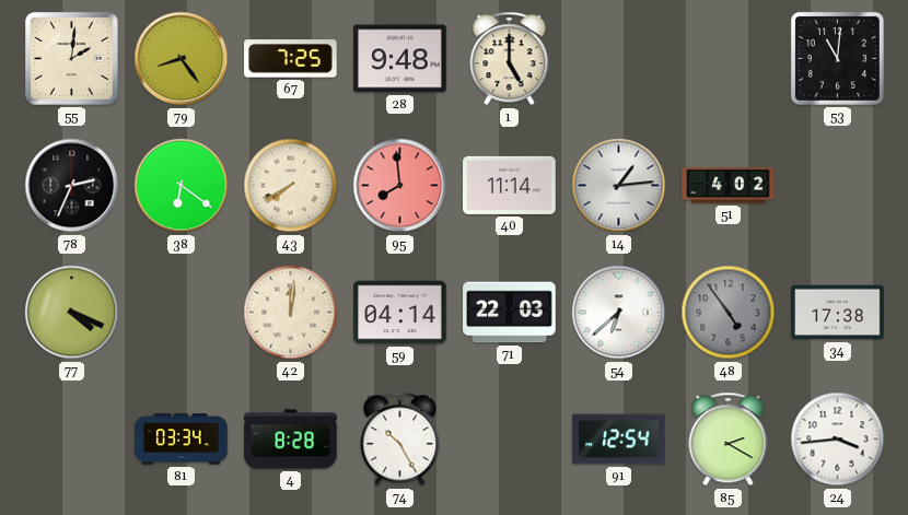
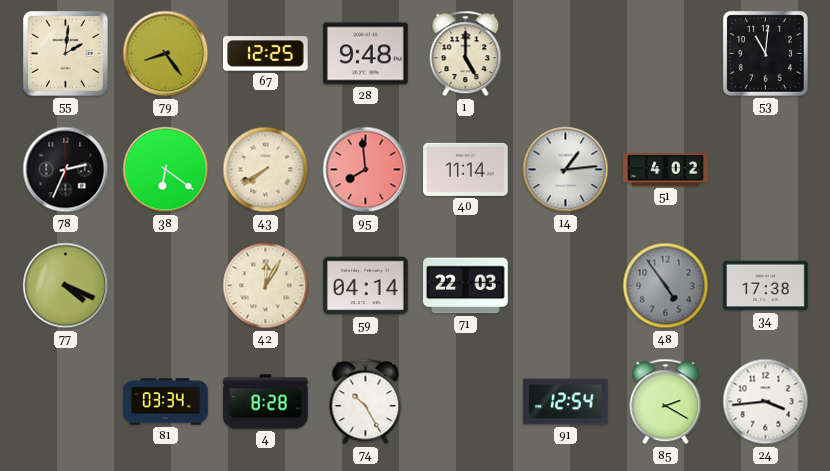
67: 7:25 -> 12:25
42: 12:01 -> 12:05
54: 6:38 -> none
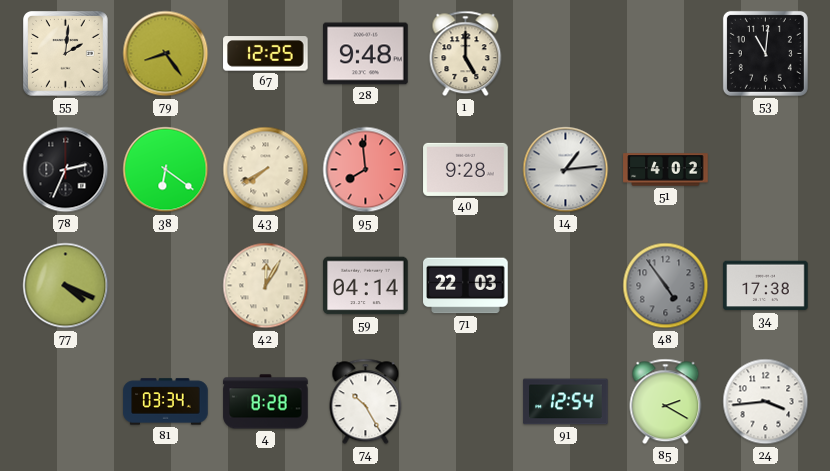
40: 11:14 -> 9:28
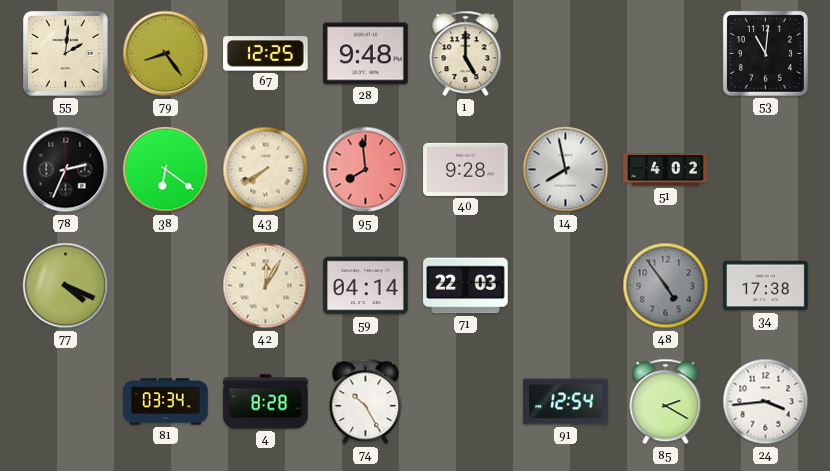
14: 1:14 -> 7:58
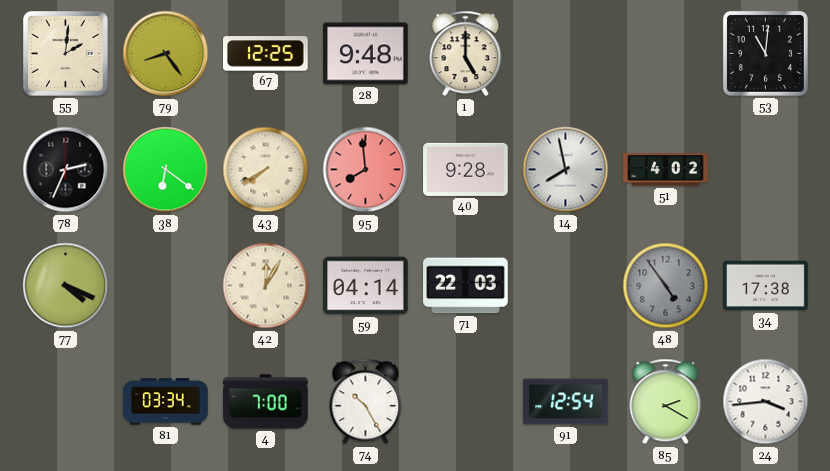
4: 8:28 -> 7:00
